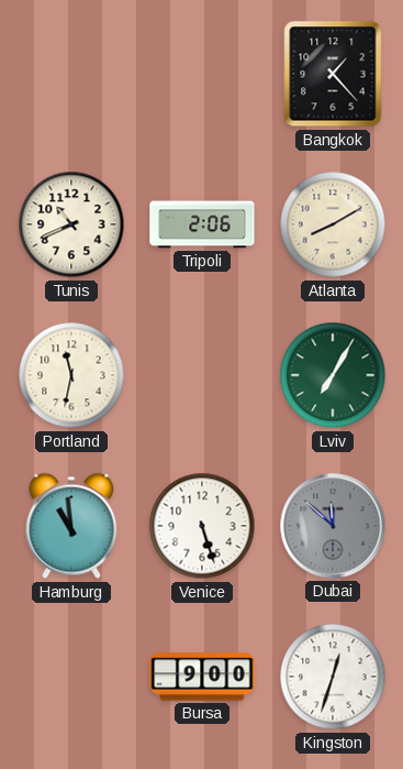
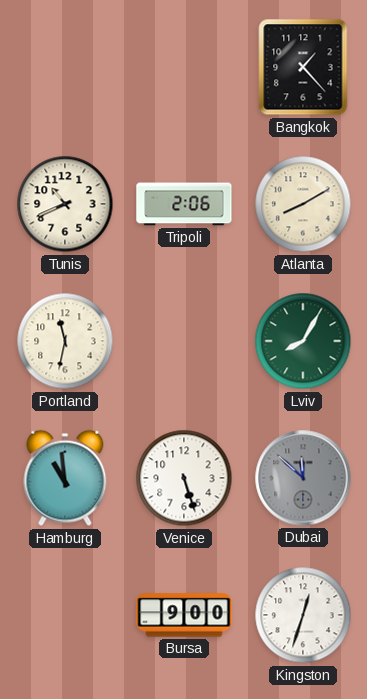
Lviv: 7:05 -> 8:05
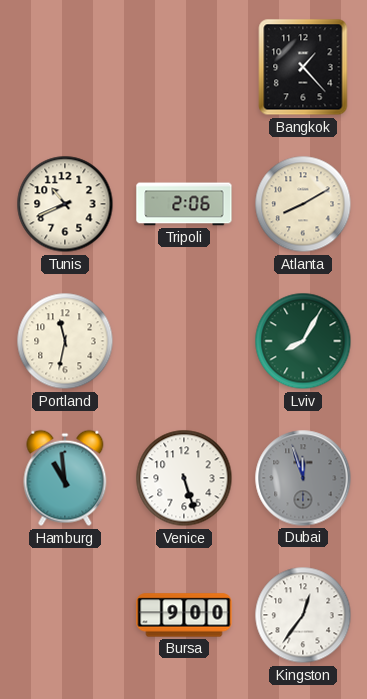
Dubai: 11:52 -> 11:57
Kingston: 12:33 -> 12:36
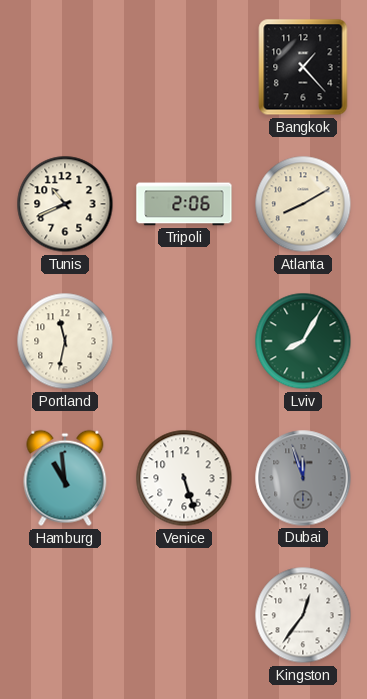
Bursa: 9:00 -> none
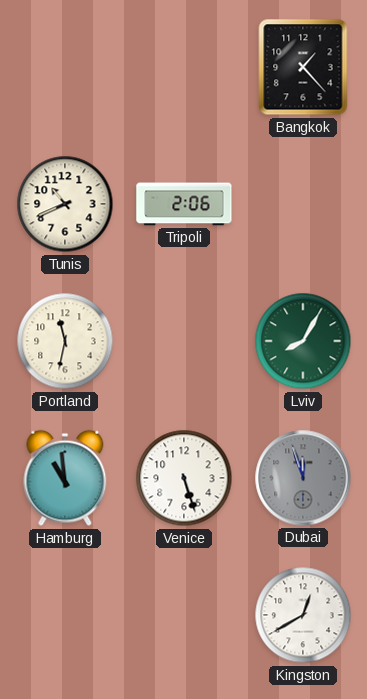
Atlanta: 8:10 -> none
Kingston: 12:36 -> 12:40
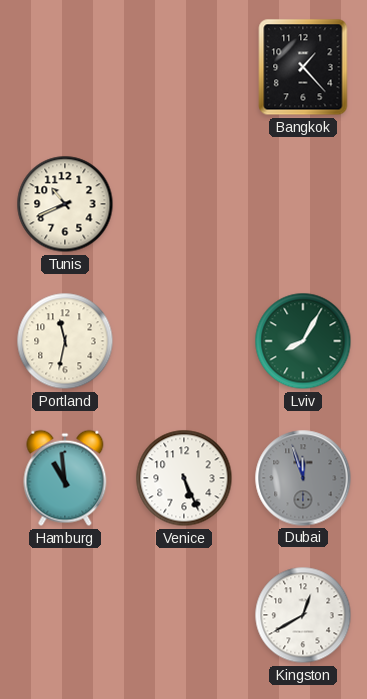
Tripoli: 2:06 -> none
Venice: 5:27 -> 5:26
